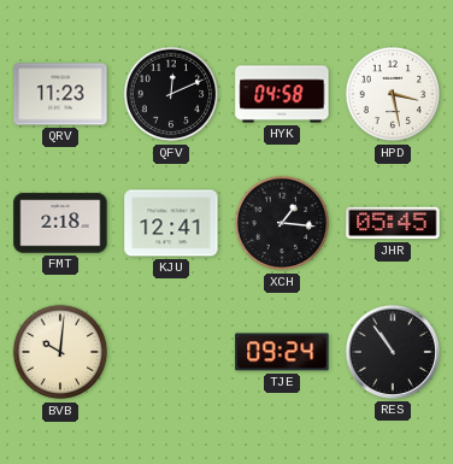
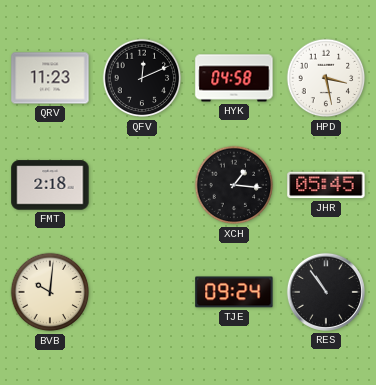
KJU: 12:41 -> none
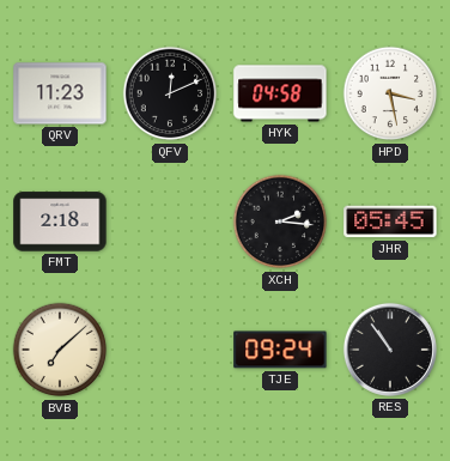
XCH: 1:16 -> 2:16
BVB: 10:01 -> 7:08
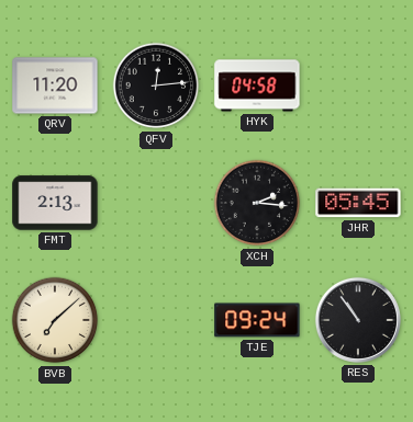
QRV: 11:23 -> 11:20
QFV: 12:11 -> 12:14
HPD: 3:28 -> none
FMT: 2:18 -> 2:13
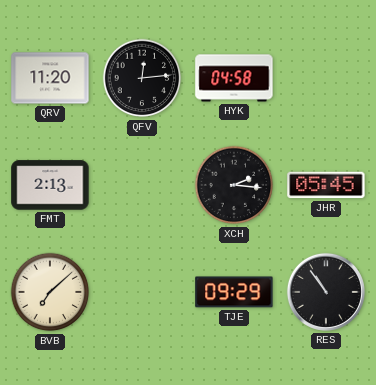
TJE: 09:24 -> 09:29
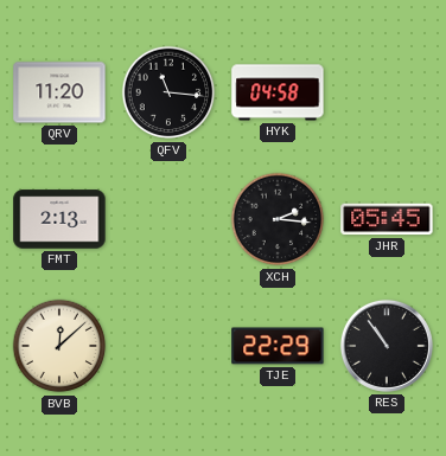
QFV: 12:14 -> 11:16
BVB: 7:08 -> 12:08
TJE: 09:29 -> 22:29
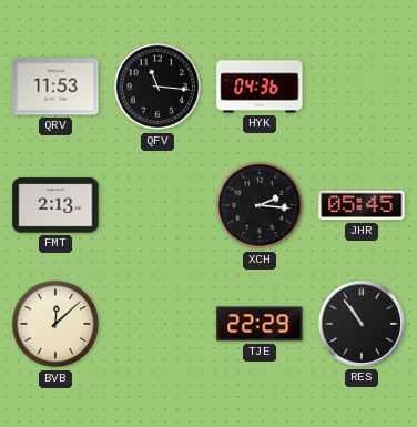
QRV: 11:20 -> 11:53
HYK: 04:58 -> 04:36
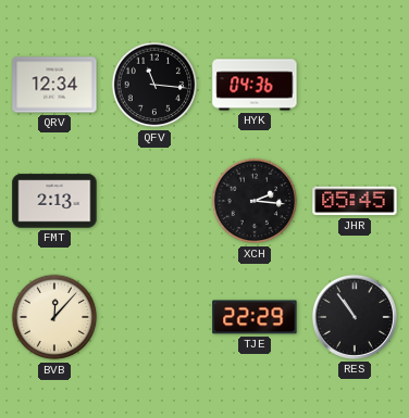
QRV: 11:53 -> 12:34
BVB: 12:08 -> 12:07
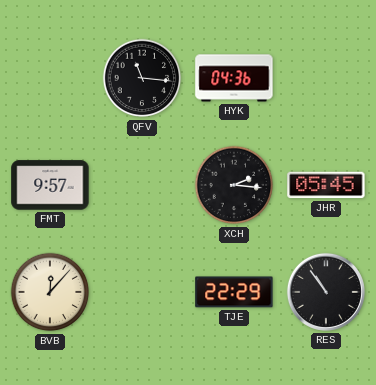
QRV: 12:34 -> none
FMT: 2:13 -> 9:57
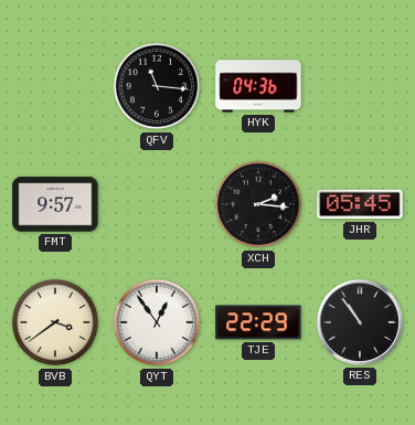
BVB: 12:07 -> 3:39
QYT: none -> 12:54
